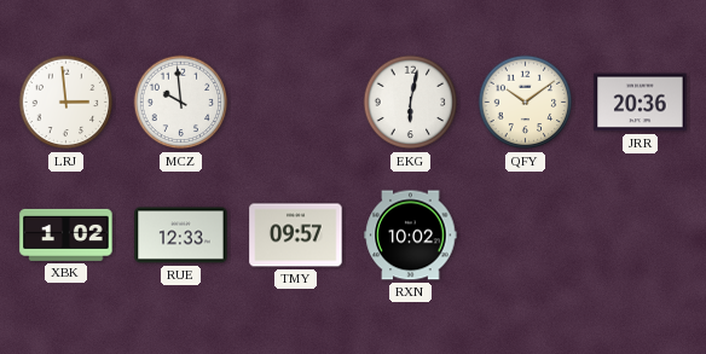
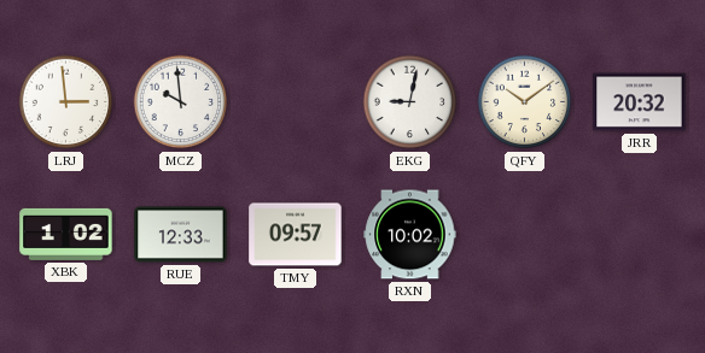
EKG: 6:02 -> 9:02
JRR: 20:36 -> 20:32
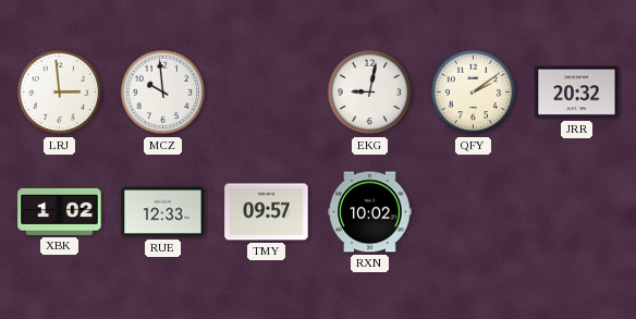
QFY: 10:09 -> 2:09
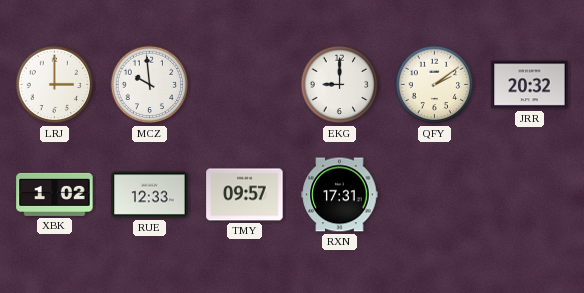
LRJ: 2:59 -> 3:00
EKG: 9:02 -> 9:00
RXN: 10:02 -> 17:31
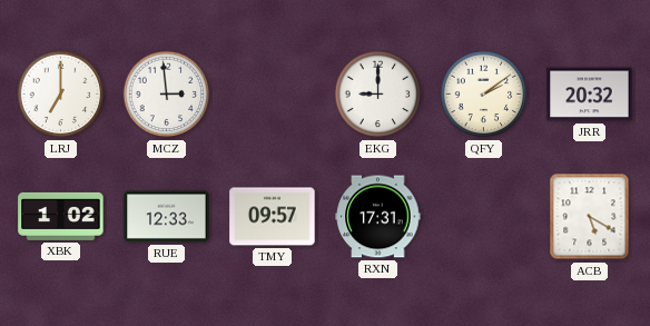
LRJ: 3:00 -> 7:00
MCZ: 9:59 -> 2:59
ACB: none -> 5:20
